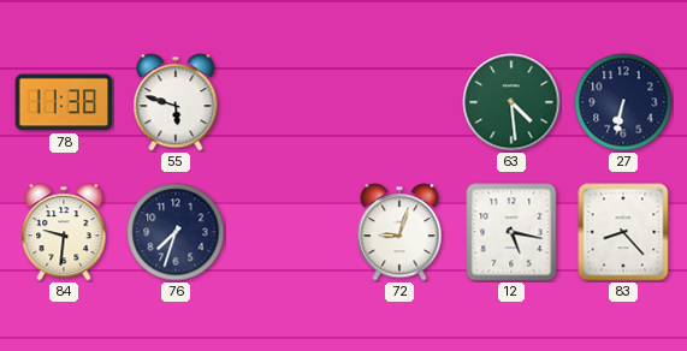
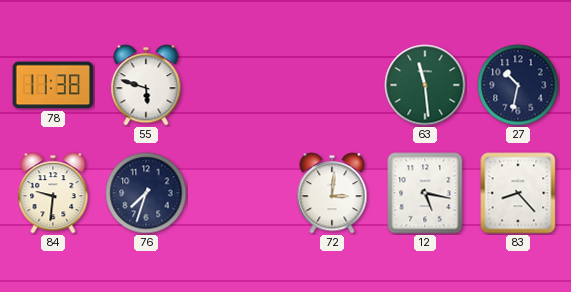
63: 4:29 -> 11:29
27: 6:32 -> 10:32
72: 9:03 -> 3:01
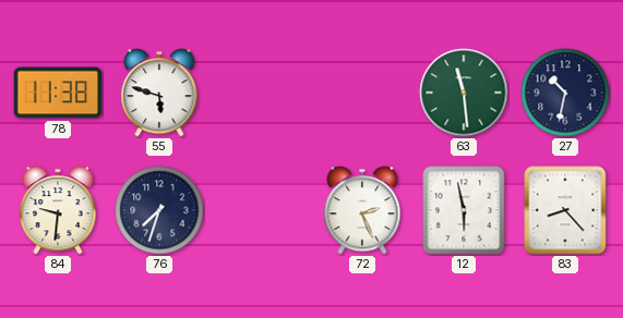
72: 3:01 -> 2:26
12: 5:17 -> 5:58
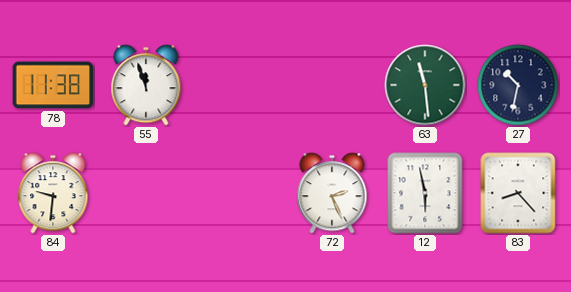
55: 5:48 -> 11:57
76: 7:33 -> none
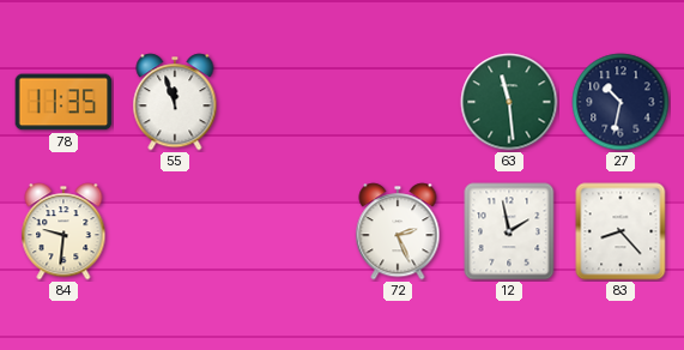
78: 11:38 -> 11:35
12: 5:58 -> 1:58
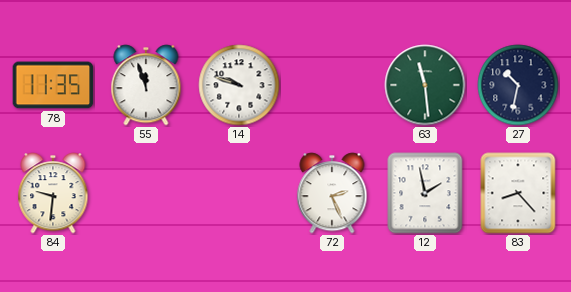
14: none -> 9:48
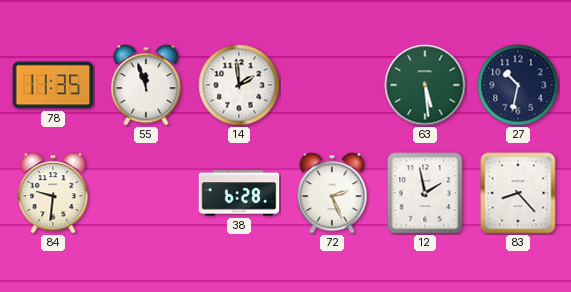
14: 9:48 -> 1:59
63: 11:29 -> 5:29
38: none -> 6:28
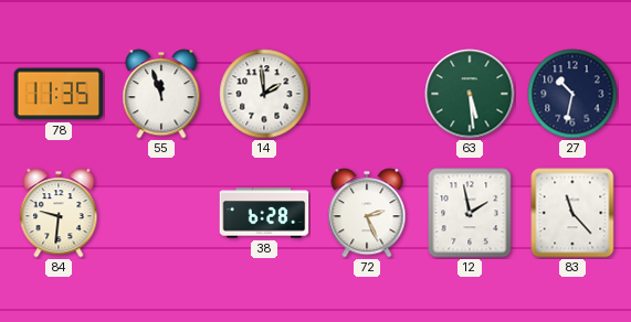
83: 8:23 -> 11:23
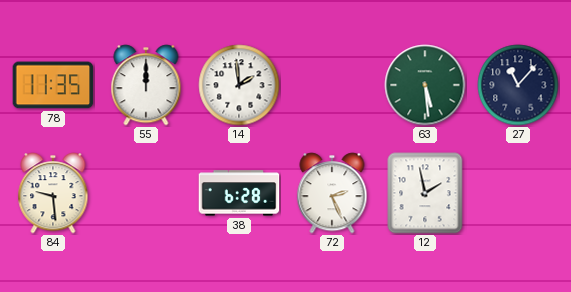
55: 11:57 -> 12:00
27: 10:32 -> 11:07
84: 9:31 -> 9:29
83: 11:23 -> none
